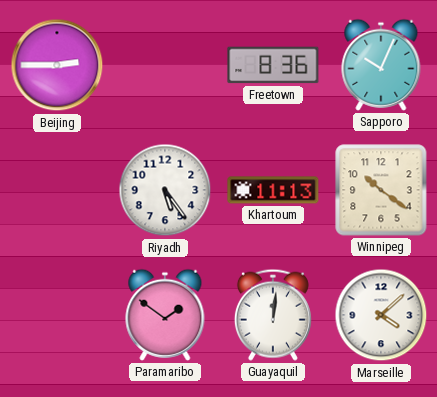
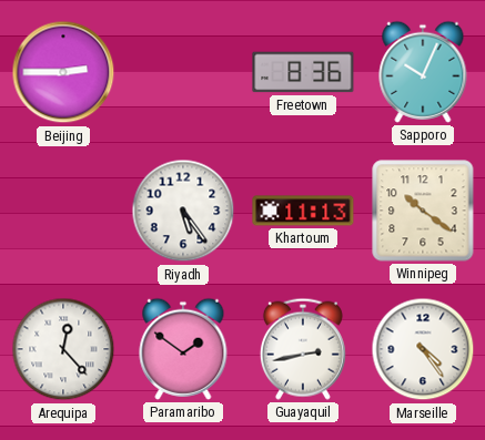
Arequipa: none -> 12:23
Guayaquil: 12:01 -> 2:43
Marseille: 4:08 -> 4:24
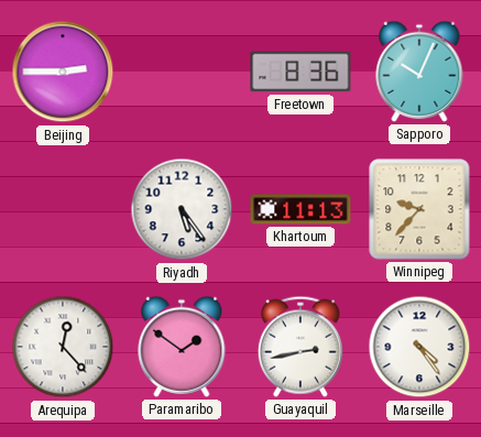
Winnipeg: 10:21 -> 9:37
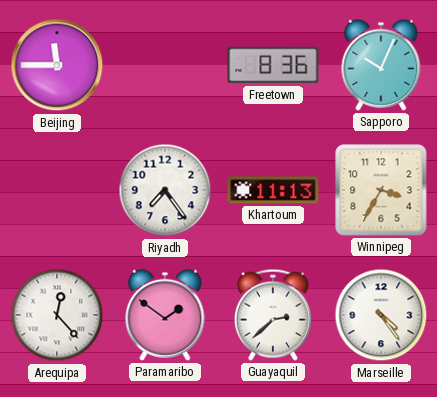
Beijing: 2:45 -> 11:45
Riyadh: 5:24 -> 7:24
Winnipeg: 9:37 -> 3:35
Guayaquil: 2:43 -> 2:38
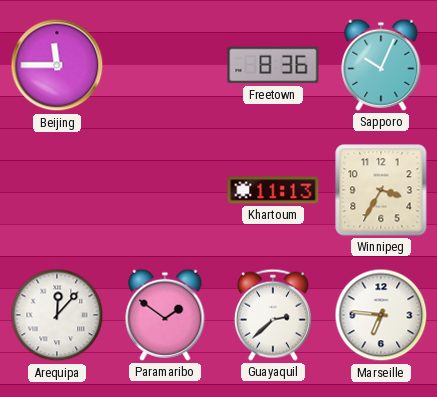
Riyadh: 7:24 -> none
Arequipa: 12:23 -> 12:07
Marseille: 4:24 -> 6:46
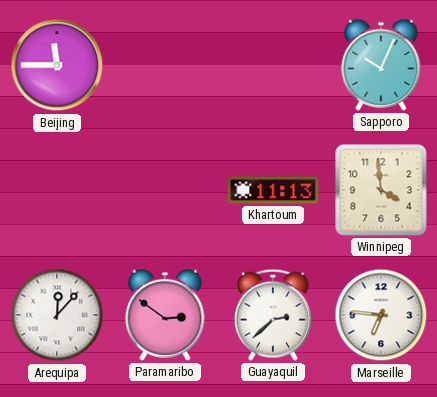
Freetown: 8:36 -> none
Winnipeg: 3:35 -> 3:59
Paramaribo: 1:51 -> 2:51
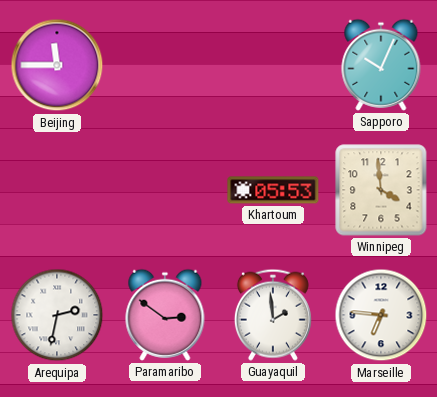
Khartoum: 11:13 -> 05:53
Arequipa: 12:07 -> 2:32
Guayaquil: 2:38 -> 1:59
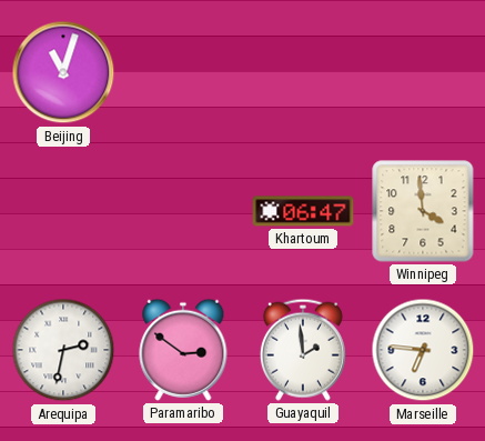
Beijing: 11:45 -> 11:03
Sapporo: 10:04 -> none
Khartoum: 05:53 -> 06:47
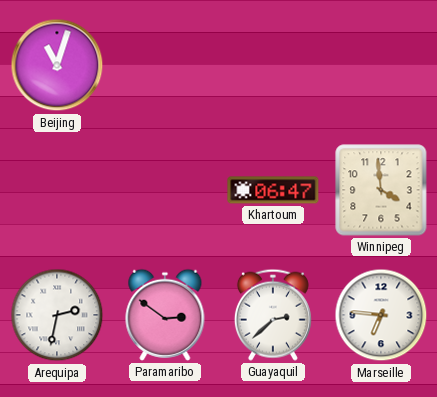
Guayaquil: 1:59 -> 2:38
